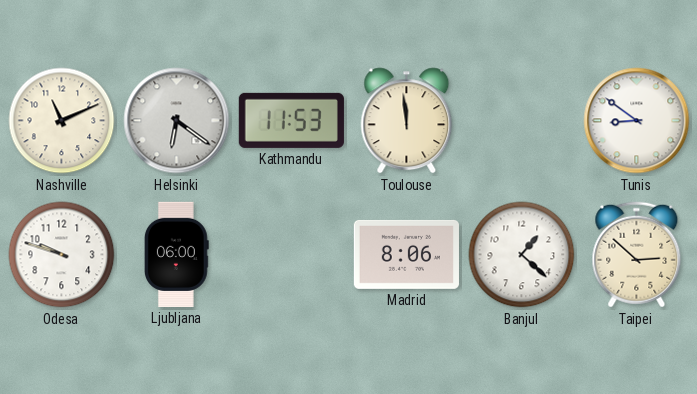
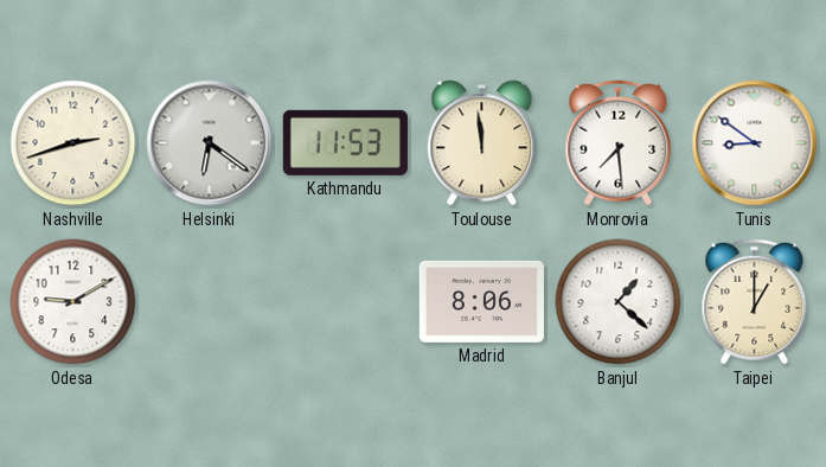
Nashville: 11:11 -> 2:42
Monrovia: none -> 7:29
Odesa: 9:48 -> 9:10
Ljubljana: 06:00 -> none
Taipei: 2:52 -> 1:00
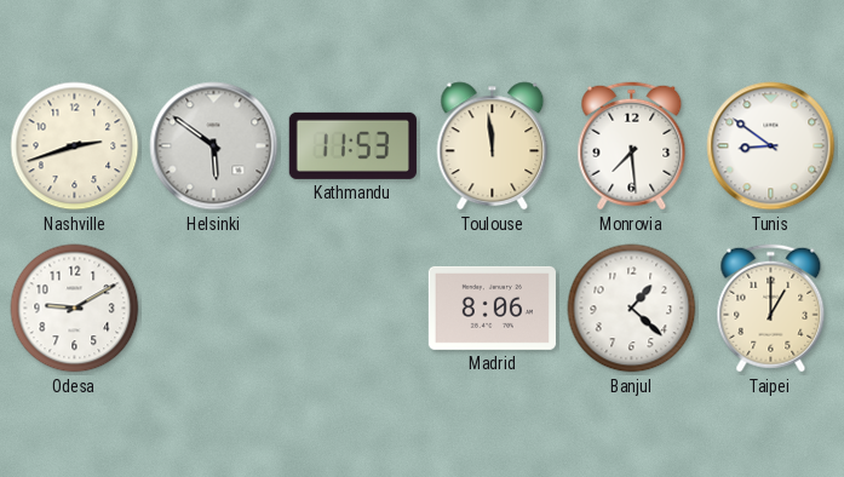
Helsinki: 6:21 -> 5:51
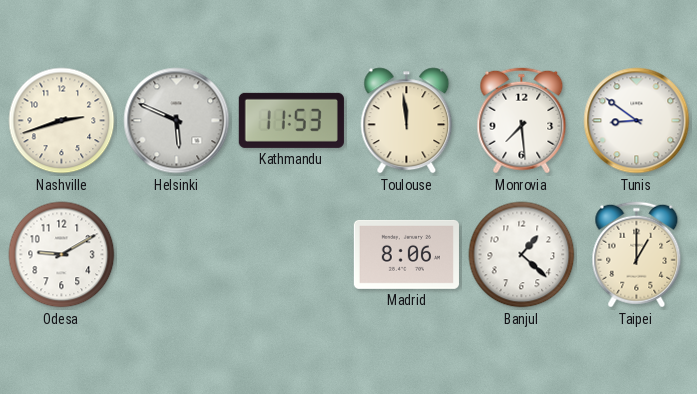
Helsinki: 5:51 -> 5:49
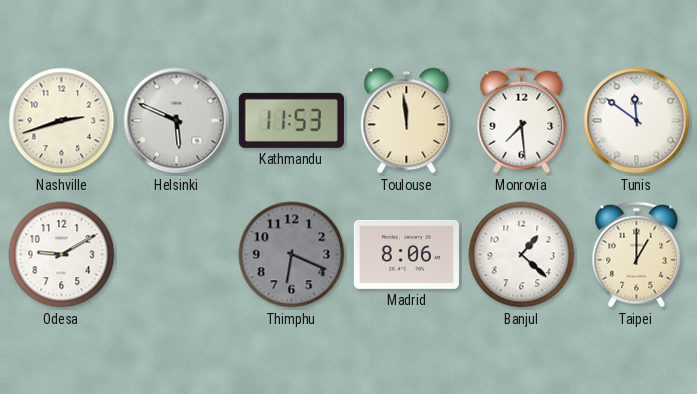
Tunis: 8:51 -> 11:51
Thimphu: none -> 6:19
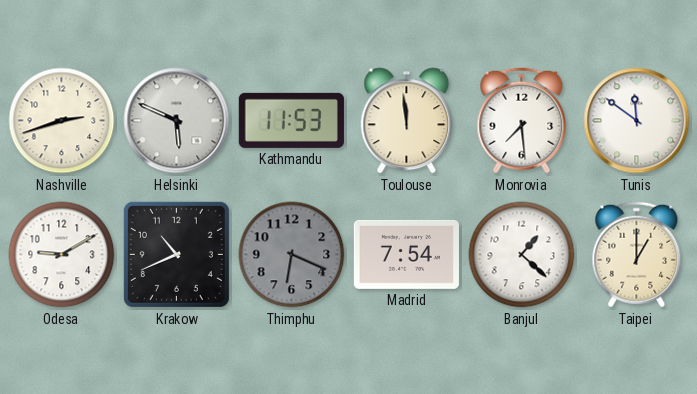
Krakow: none -> 10:41
Madrid: 8:06 -> 7:54
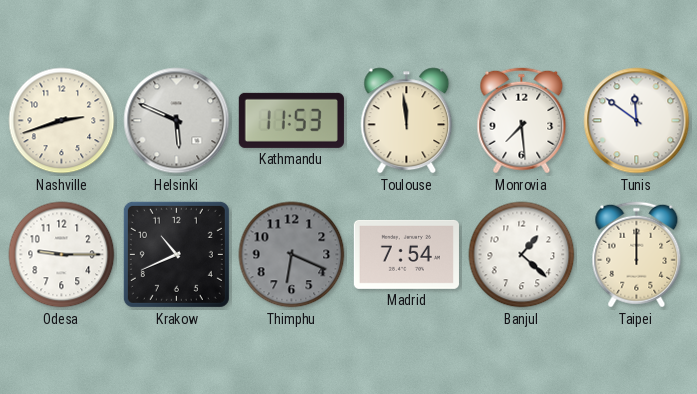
Odesa: 9:10 -> 9:15
Taipei: 1:00 -> 12:00
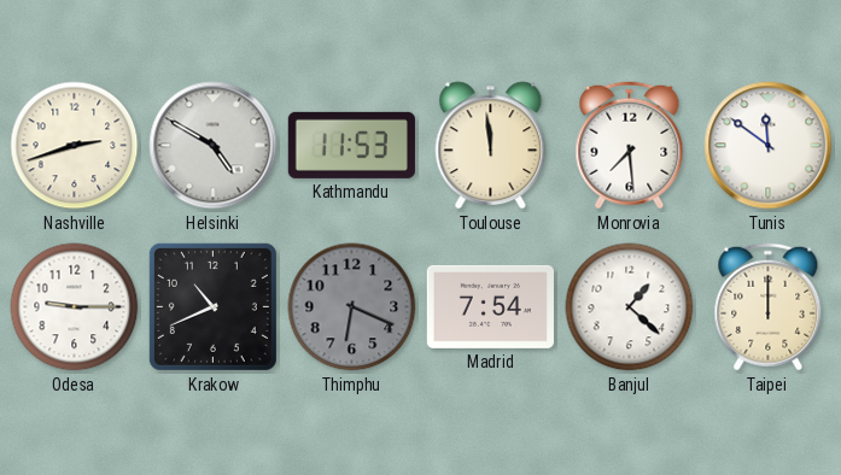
Helsinki: 5:49 -> 4:50
